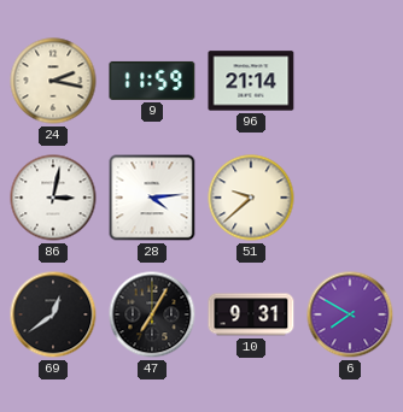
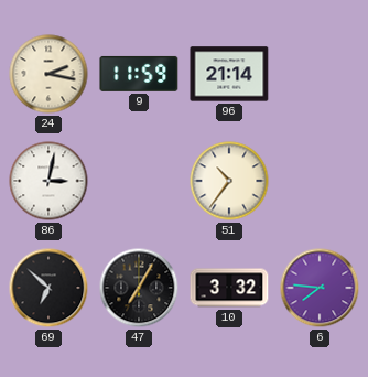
28: 4:14 -> none
51: 9:38 -> 10:36
69: 12:39 -> 6:52
10: 9:31 -> 3:32
6: 7:50 -> 7:46
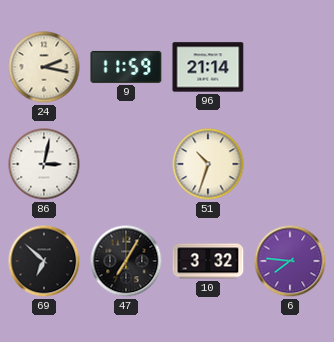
51: 10:36 -> 10:33
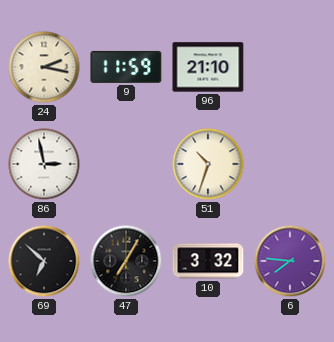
96: 21:14 -> 21:10
86: 3:02 -> 2:58
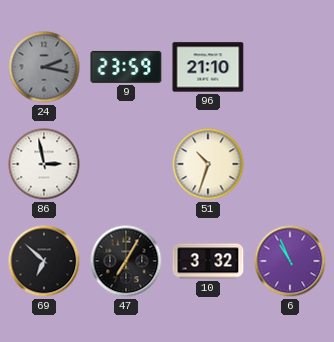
24 dial: cream -> grey
9: 11:59 -> 23:59
6: 7:46 -> 10:56
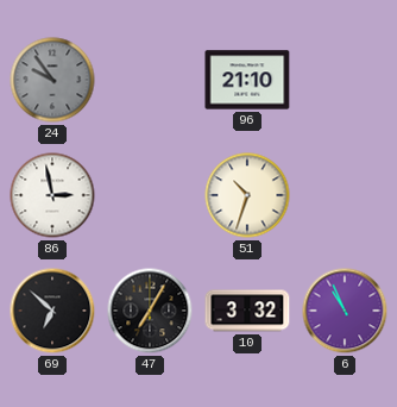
24: 2:17 -> 9:54
9: 23:59 -> none
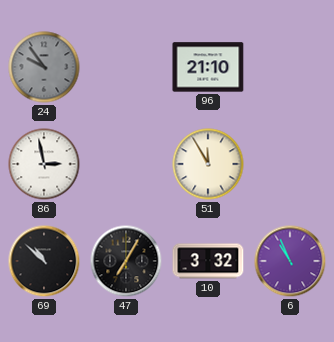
51: 10:33 -> 11:55
69: 6:52 -> 10:52
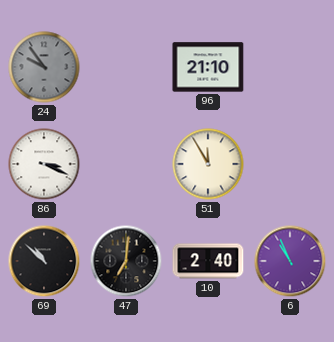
86: 2:58 -> 3:19
47: 7:05 -> 7:01
10: 3:32 -> 2:40
